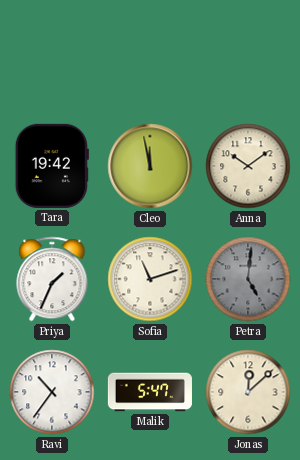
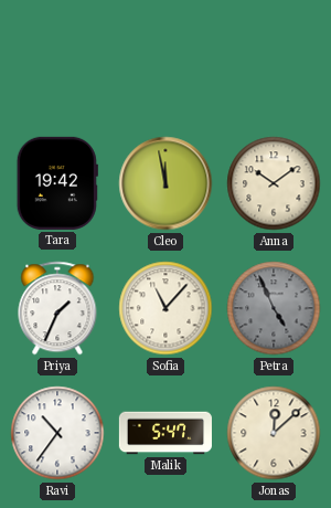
Sofia: 11:12 -> 11:07
Petra: 5:01 -> 4:56
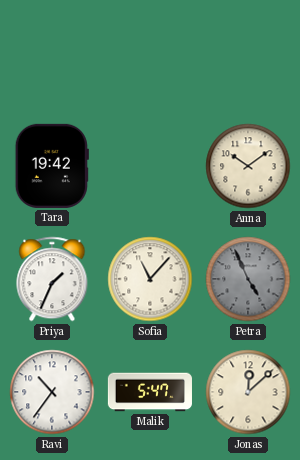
Cleo: 11:58 -> none
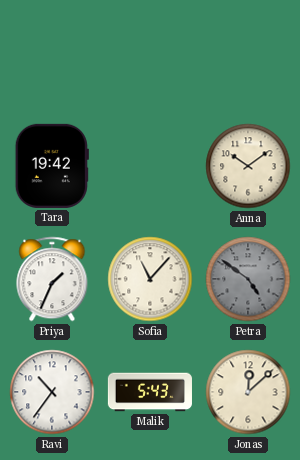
Petra: 4:56 -> 4:51
Malik: 5:47 -> 5:43
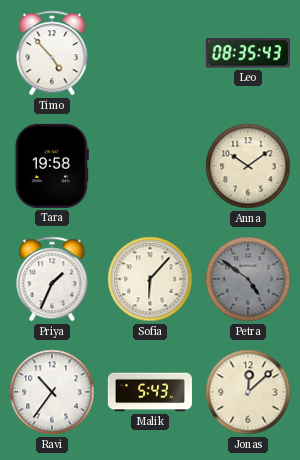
Timo: none -> 4:53
Leo: none -> 08:35
Tara: 19:42 -> 19:58
Sofia: 11:07 -> 6:07
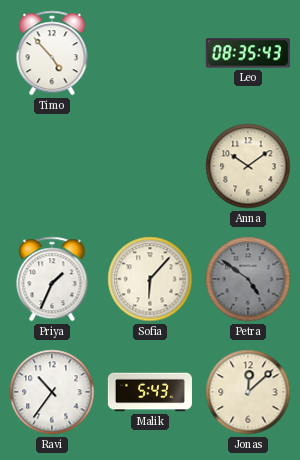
Tara: 19:58 -> none
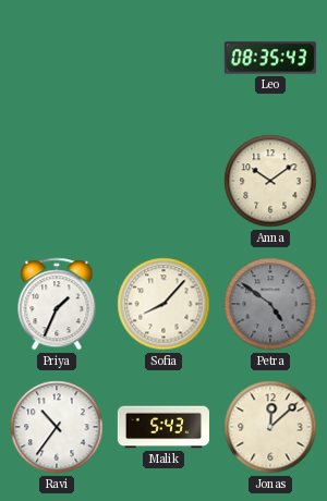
Timo: 4:53 -> none
Sofia: 6:07 -> 8:07
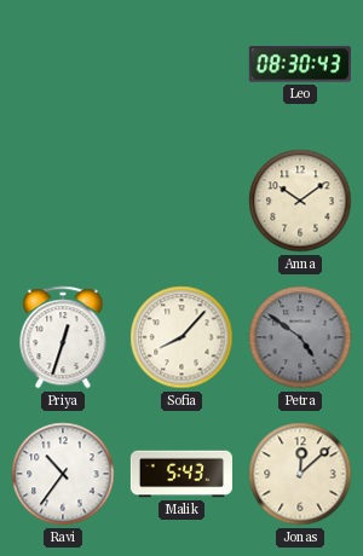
Leo: 08:35 -> 08:30
Priya: 1:34 -> 12:33
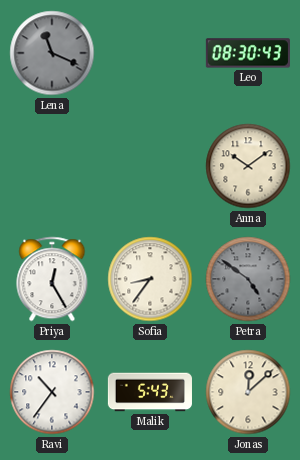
Lena: none -> 11:19
Priya: 12:33 -> 12:25
Sofia: 8:07 -> 8:36
